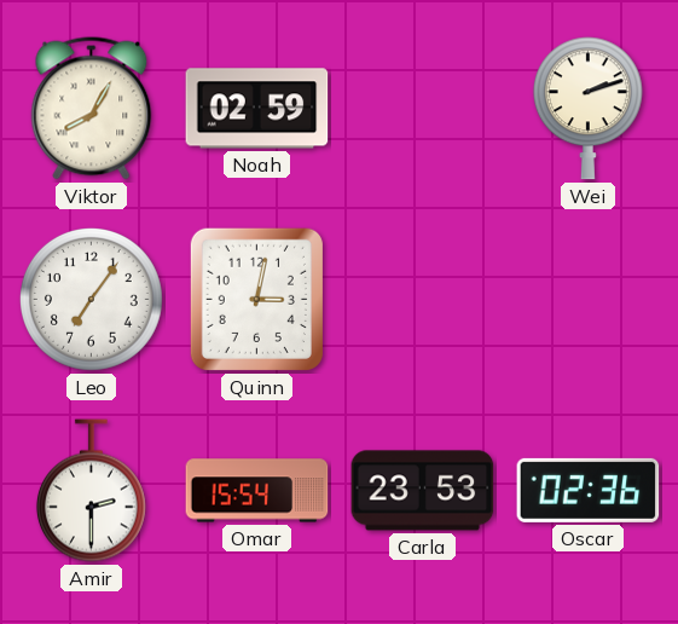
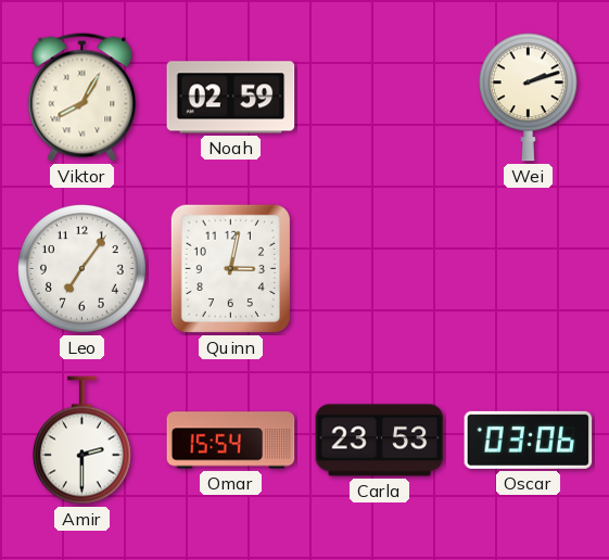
Oscar: 02:36 -> 03:06
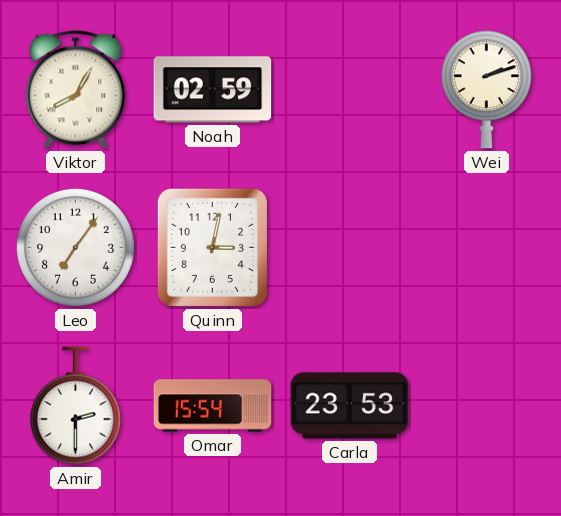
Oscar: 03:06 -> none
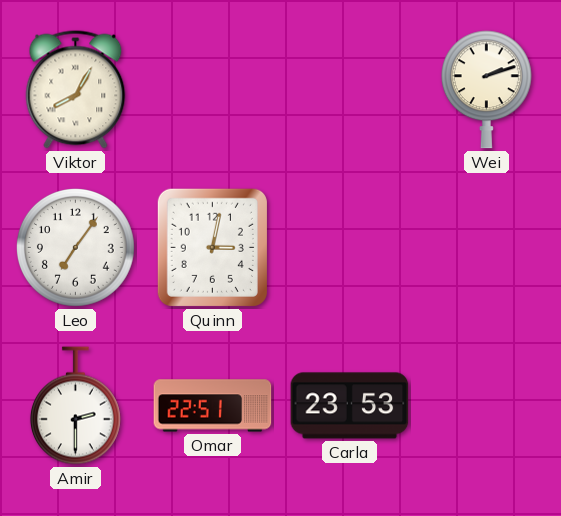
Noah: 02:59 -> none
Omar: 15:54 -> 22:51
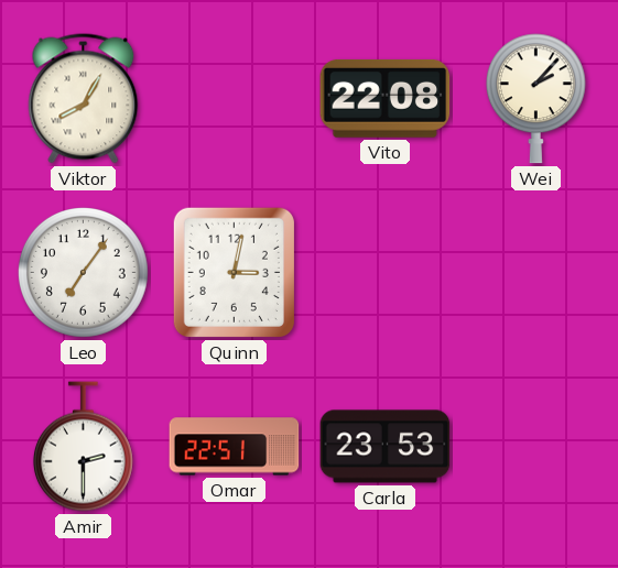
Vito: none -> 22:08
Wei: 2:12 -> 2:07
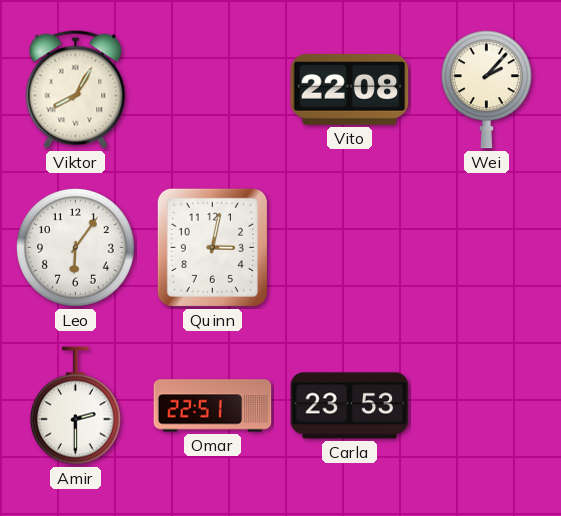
Leo: 7:06 -> 6:06
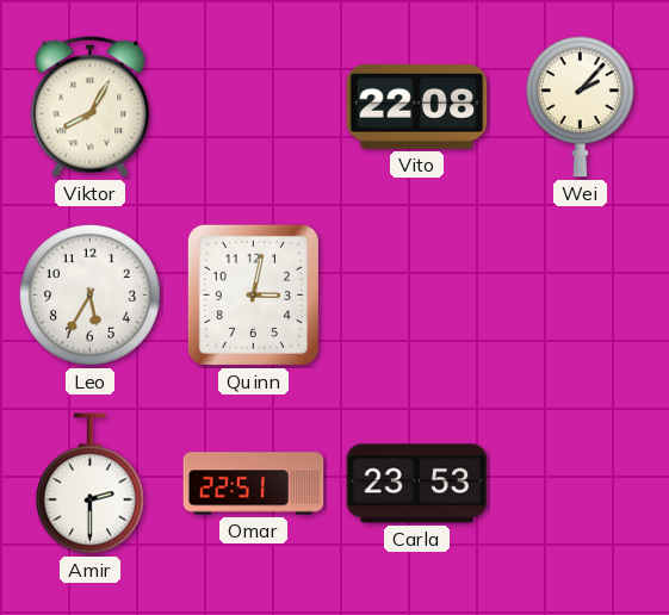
Leo: 6:06 -> 5:35
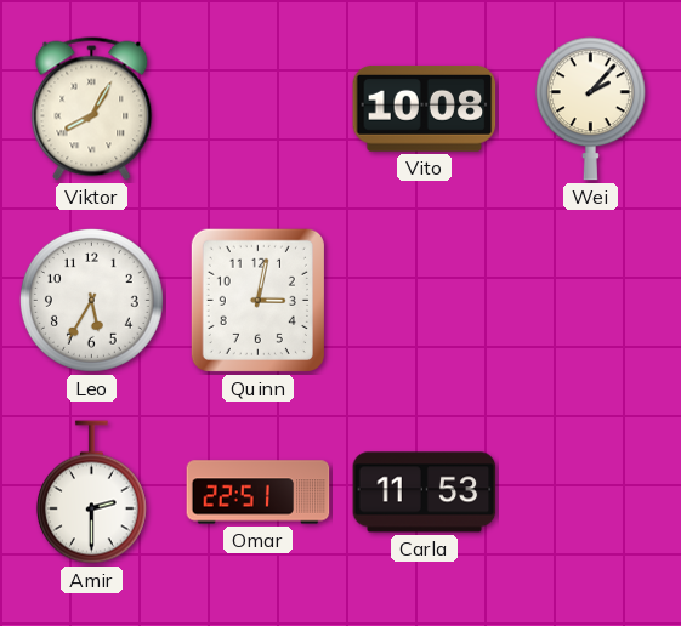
Vito: 22:08 -> 10:08
Carla: 23:53 -> 11:53
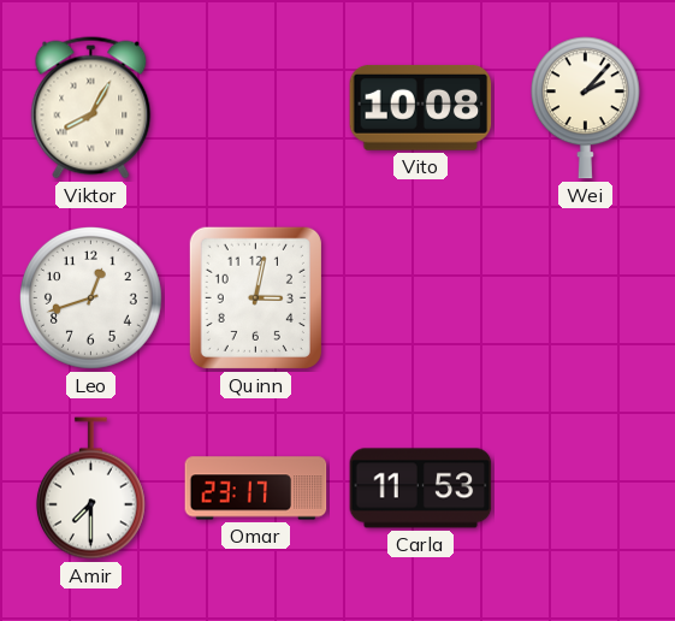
Leo: 5:35 -> 12:42
Amir: 2:30 -> 7:30
Omar: 22:51 -> 23:17
